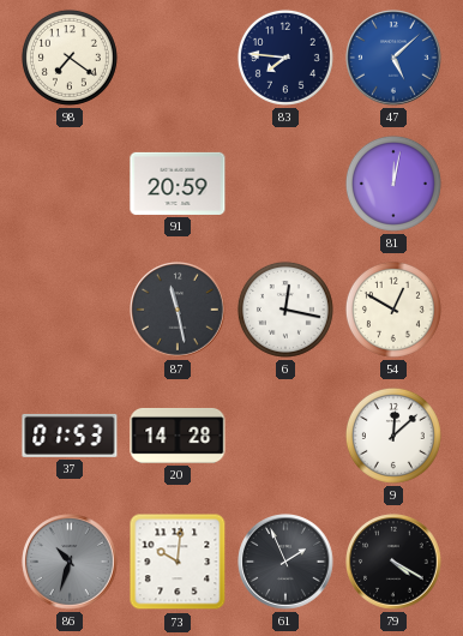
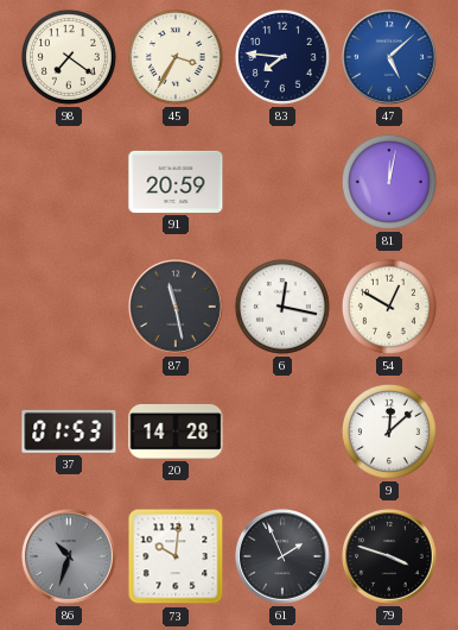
45: none -> 3:35
79: 4:20 -> 3:48
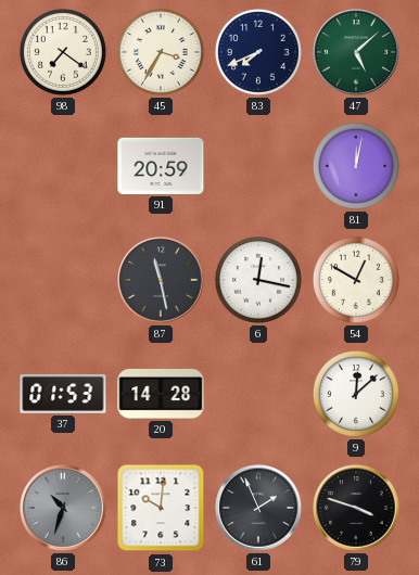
83: 7:46 -> 7:41
47 dial: blue -> green
